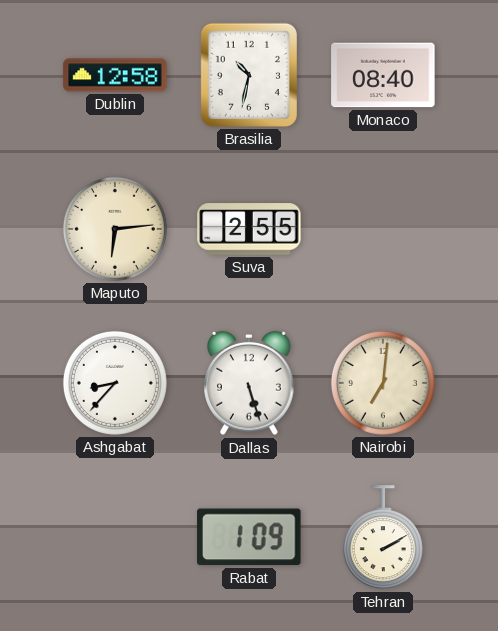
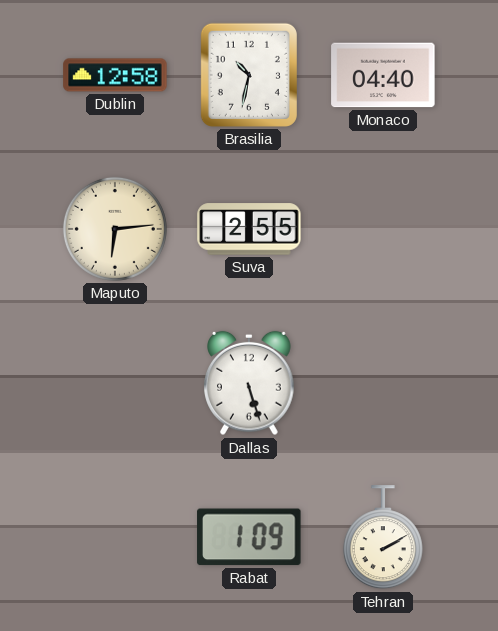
Monaco: 08:40 -> 04:40
Ashgabat: 8:37 -> none
Nairobi: 7:01 -> none
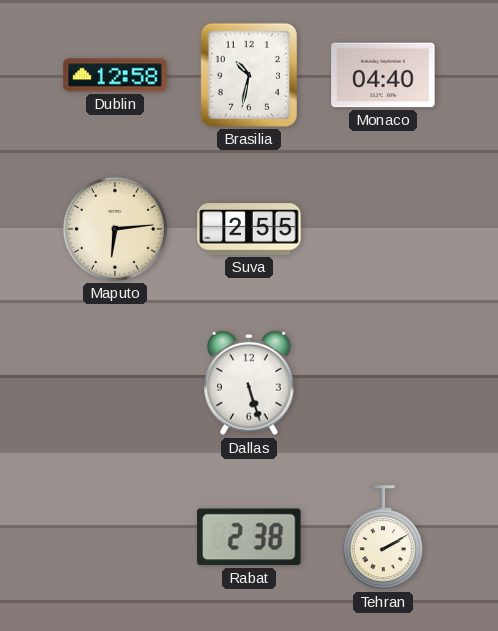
Rabat: 1:09 -> 2:38
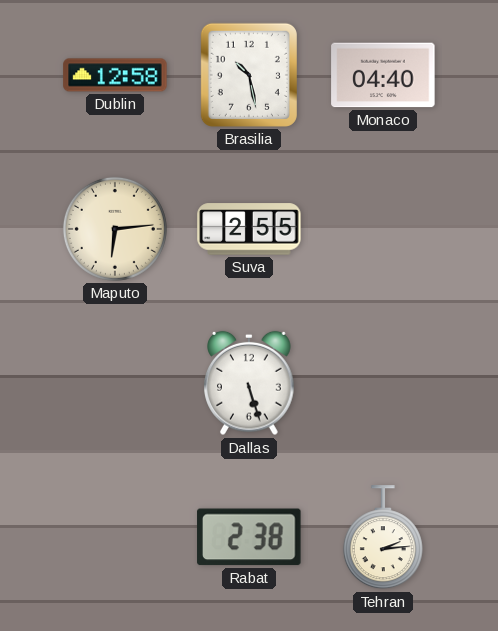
Brasilia: 10:32 -> 10:28
Tehran: 2:10 -> 2:14
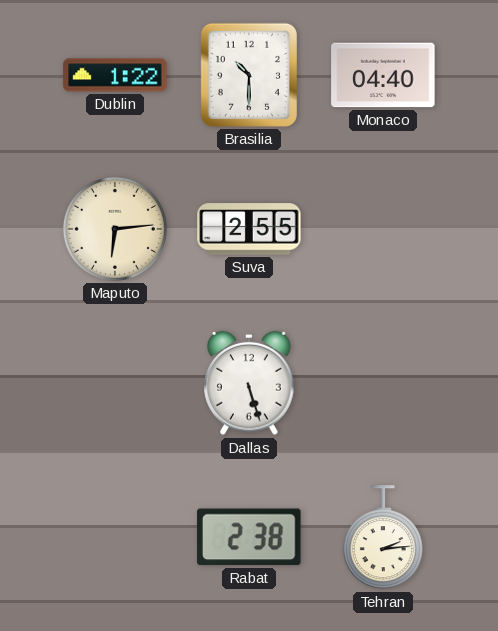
Dublin: 12:58 -> 1:22
Brasilia: 10:28 -> 10:30
